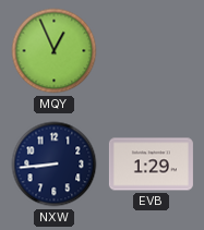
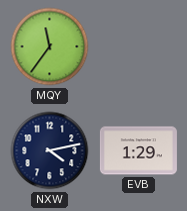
MQY: 12:56 -> 11:36
NXW: 8:44 -> 4:13
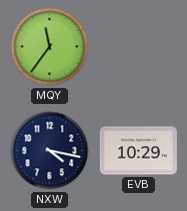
NXW: 4:13 -> 4:17
EVB: 1:29 -> 10:29
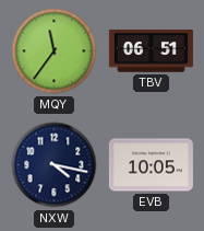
TBV: none -> 06:51
EVB: 10:29 -> 10:05
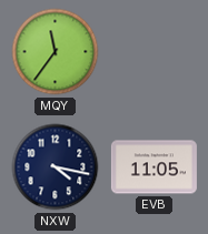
TBV: 06:51 -> none
EVB: 10:05 -> 11:05
